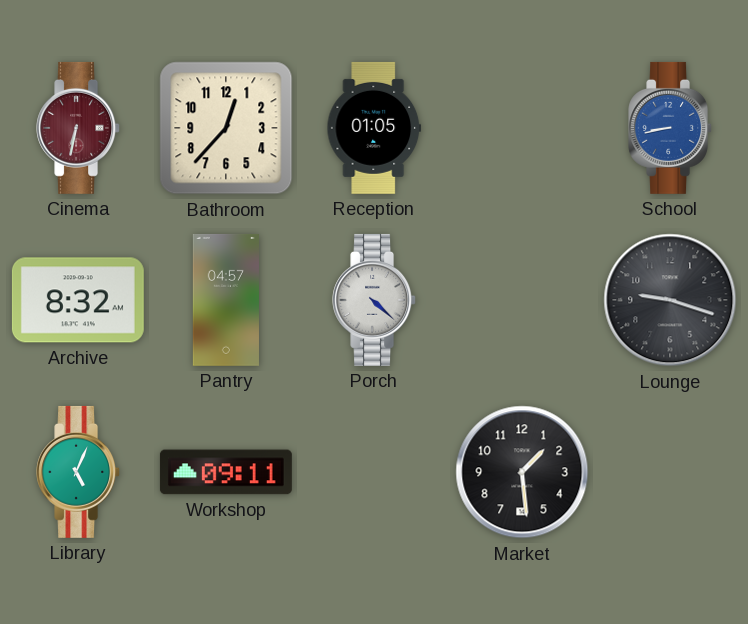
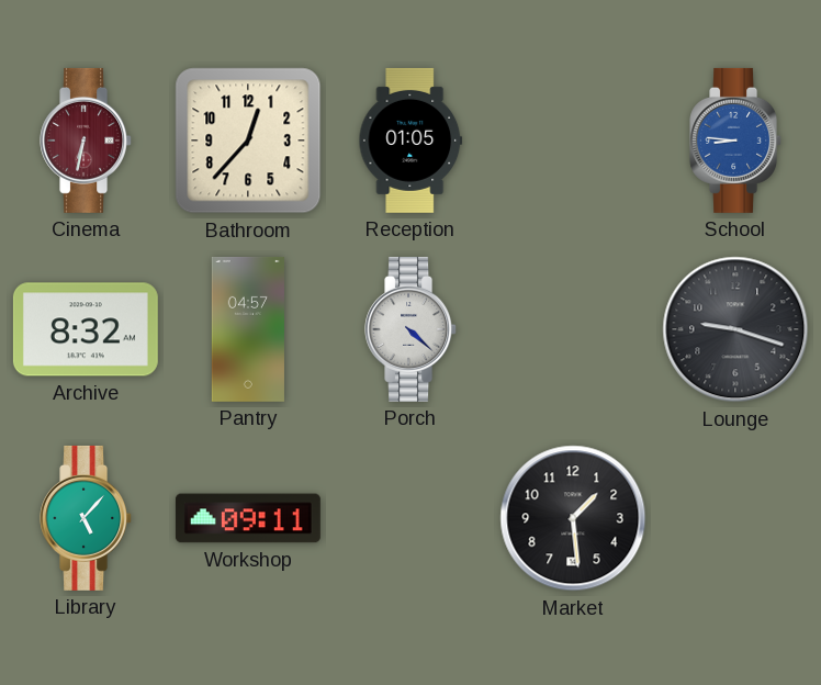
School: 8:43 -> 8:46
Library: 5:04 -> 5:07
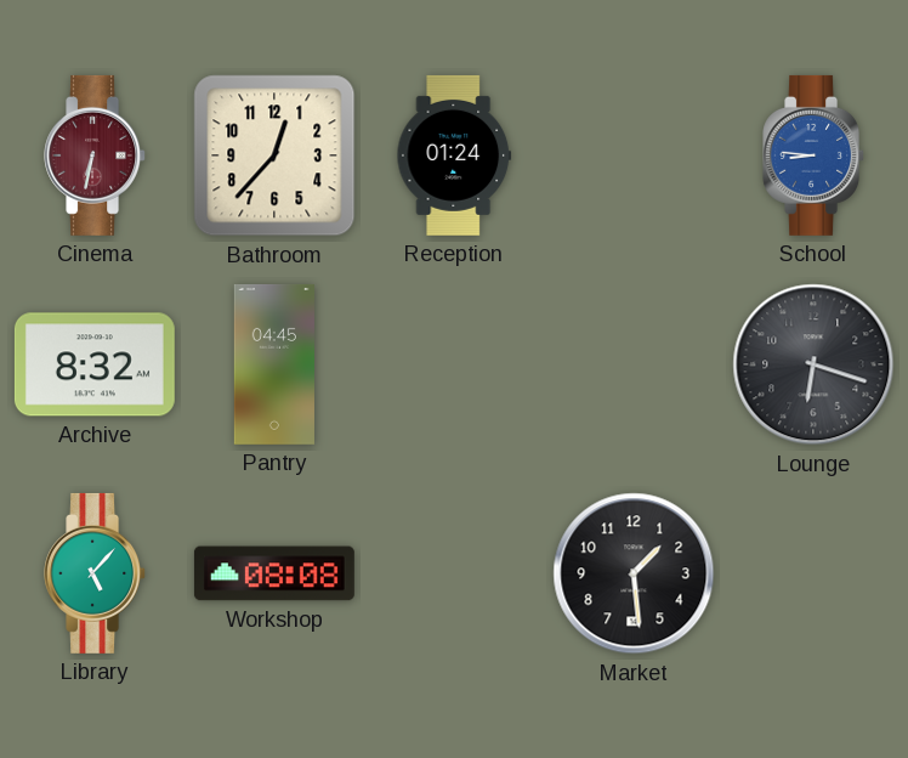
Reception: 01:05 -> 01:24
Pantry: 04:57 -> 04:45
Porch: 4:22 -> none
Lounge: 9:18 -> 6:18
Workshop: 09:11 -> 08:08
